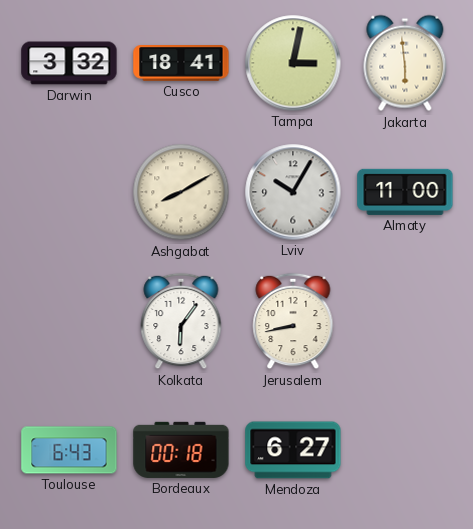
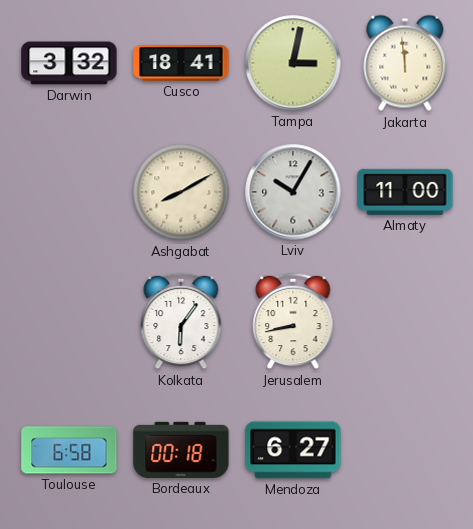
Jakarta: 5:59 -> 11:59
Toulouse: 6:43 -> 6:58
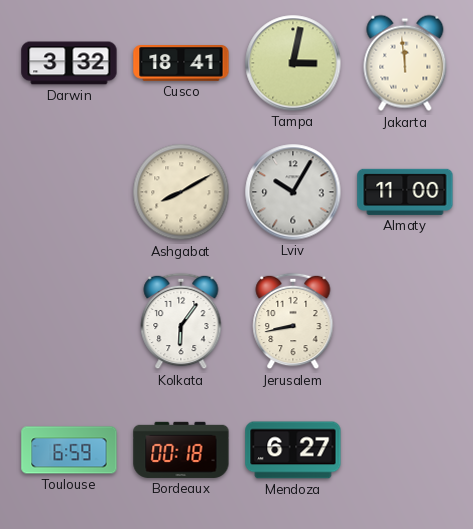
Toulouse: 6:58 -> 6:59
